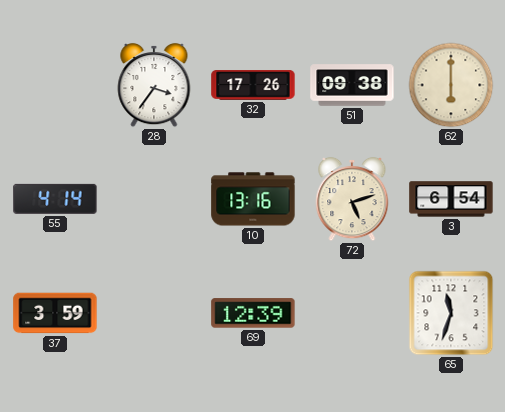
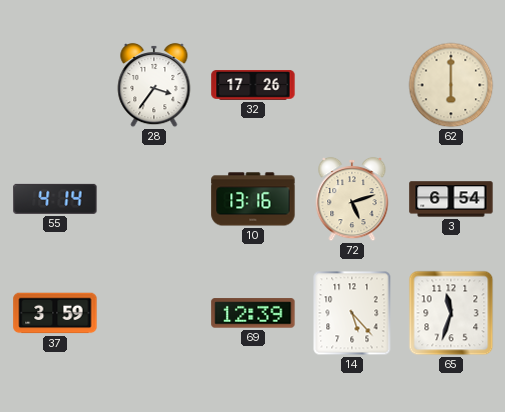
51: 09:38 -> none
14: none -> 5:23
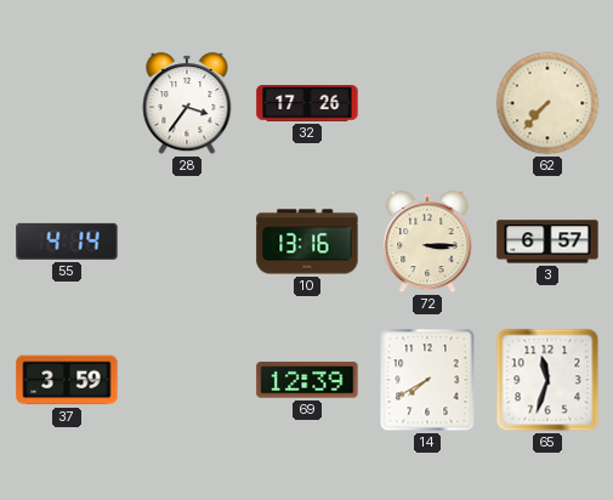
62: 6:00 -> 7:37
72: 5:12 -> 3:15
3: 6:54 -> 6:57
14: 5:23 -> 7:40
